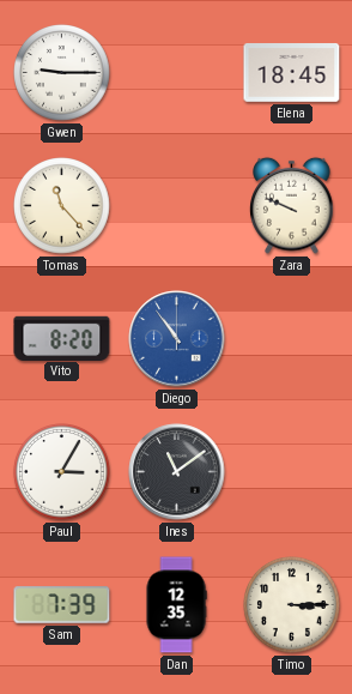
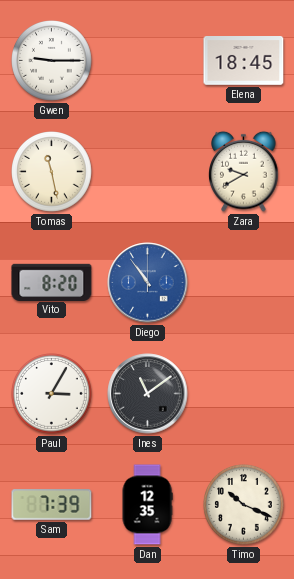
Tomas: 11:23 -> 11:28
Zara: 9:49 -> 9:40
Timo: 3:15 -> 10:19
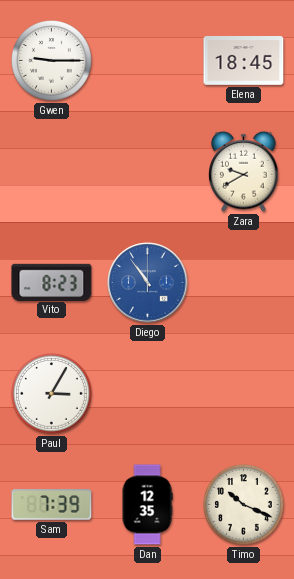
Tomas: 11:28 -> none
Vito: 8:20 -> 8:23
Ines: 11:09 -> none
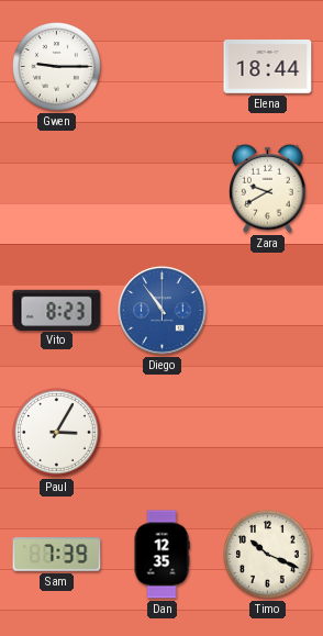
Elena: 18:45 -> 18:44
